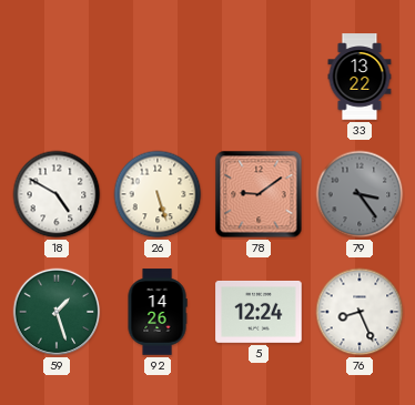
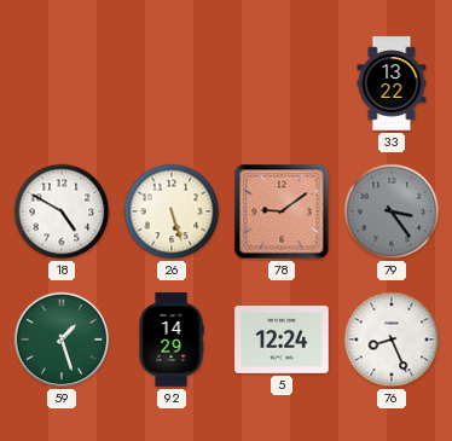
92: 14:26 -> 14:29
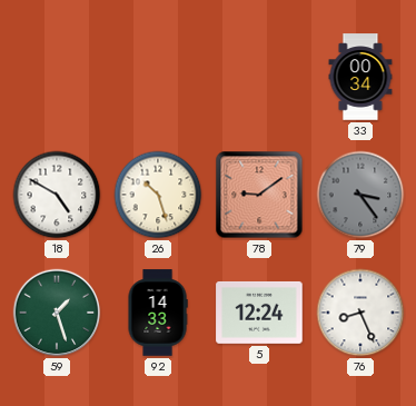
33: 13:22 -> 00:34
26: 5:27 -> 10:27
92: 14:29 -> 14:33
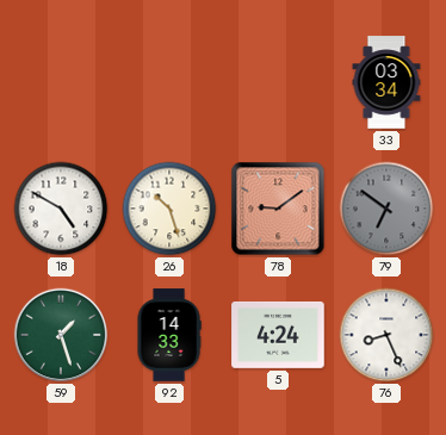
33: 00:34 -> 03:34
79: 3:24 -> 6:51
5: 12:24 -> 4:24
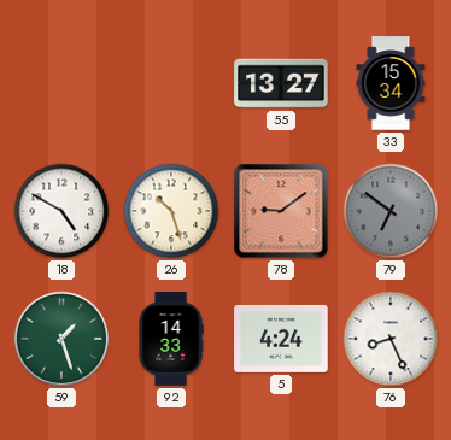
55: none -> 13:27
33: 03:34 -> 15:34
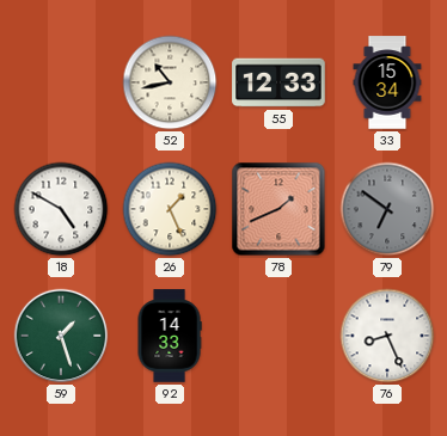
52: none -> 10:43
55: 13:27 -> 12:33
26: 10:27 -> 1:26
78: 9:09 -> 1:41
5: 4:24 -> none
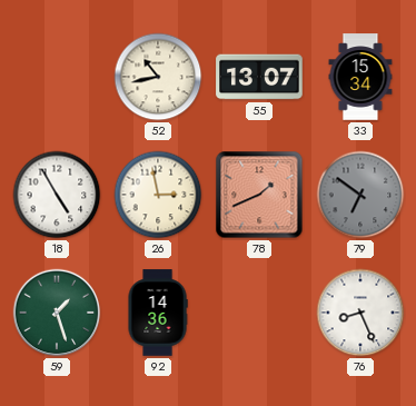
55: 12:33 -> 13:07
18: 4:50 -> 4:55
26: 1:26 -> 2:58
92: 14:33 -> 14:36
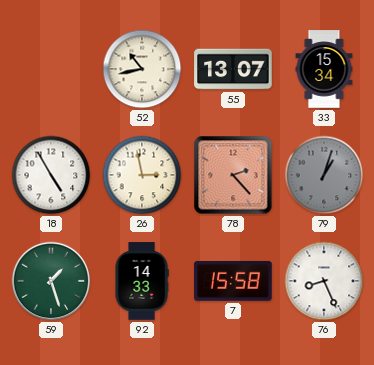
78: 1:41 -> 2:23
79: 6:51 -> 1:03
92: 14:36 -> 14:33
7: none -> 15:58
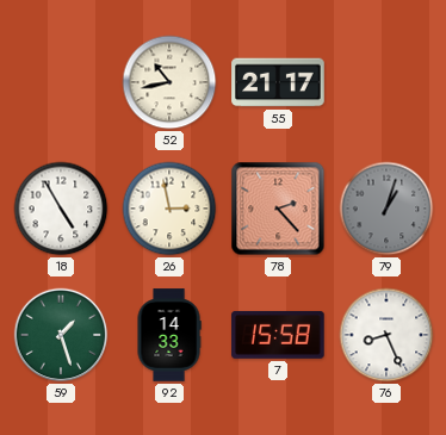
55: 13:07 -> 21:17
33: 15:34 -> none
